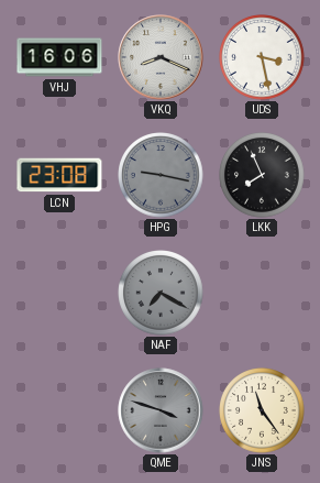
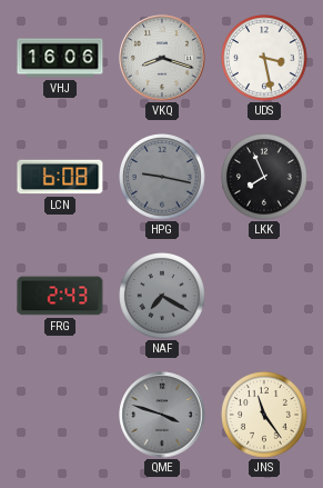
VKQ: 8:19 -> 8:18
LCN: 23:08 -> 6:08
FRG: none -> 2:43
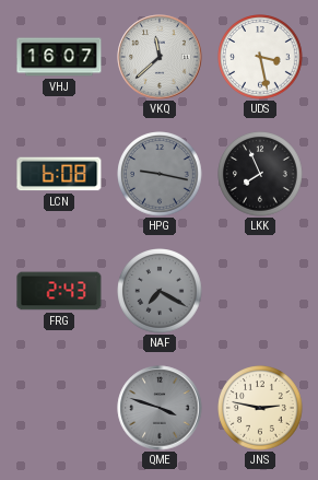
VHJ: 16:06 -> 16:07
VKQ: 8:18 -> 11:38
JNS: 11:24 -> 2:47
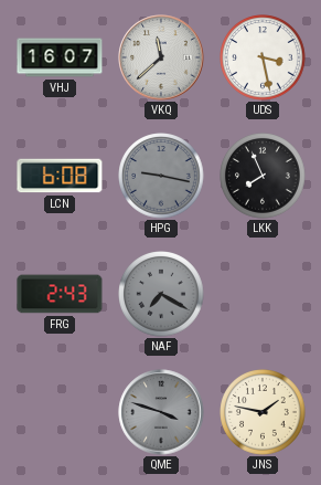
JNS: 2:47 -> 1:47
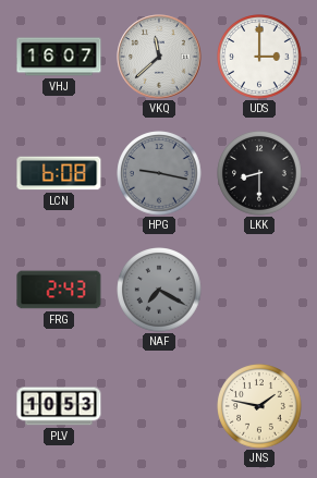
UDS: 3:28 -> 3:00
LKK: 7:56 -> 8:30
PLV: none -> 10:53
QME: 3:48 -> none
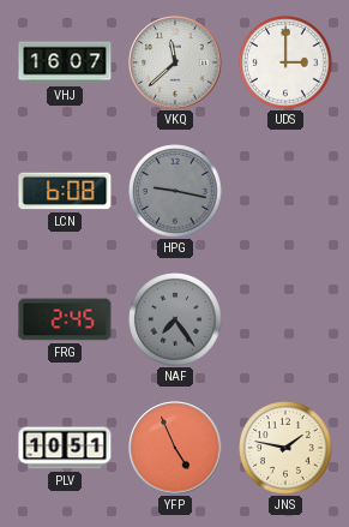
LKK: 8:30 -> none
FRG: 2:43 -> 2:45
NAF: 7:20 -> 7:24
PLV: 10:53 -> 10:51
YFP: none -> 4:56
